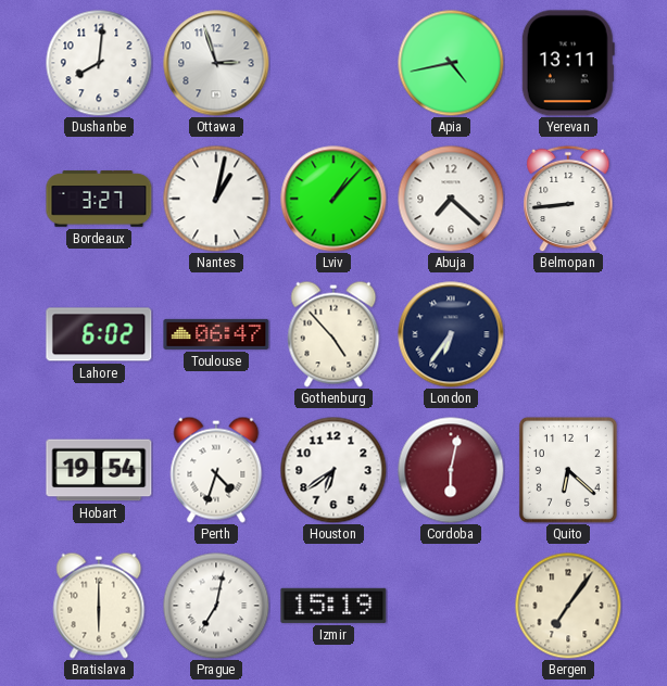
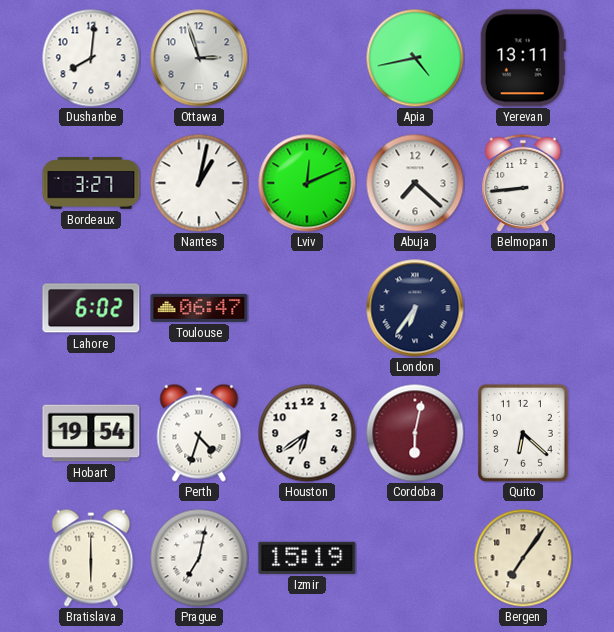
Lviv: 1:07 -> 12:11
Gothenburg: 4:53 -> none
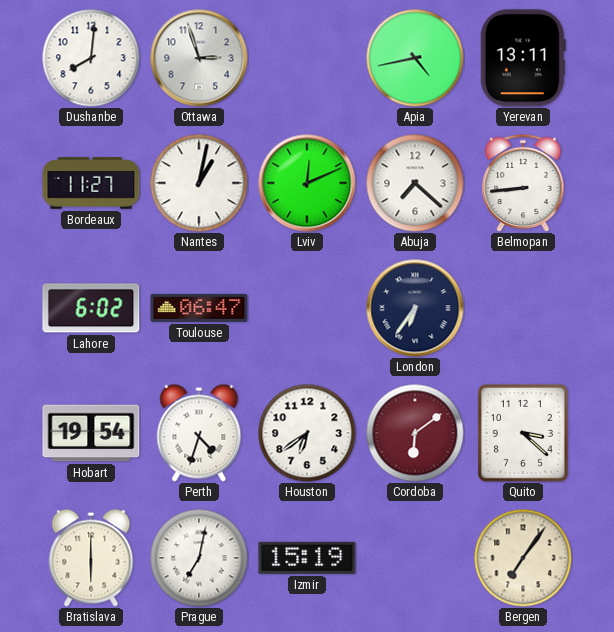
Bordeaux: 3:27 -> 11:27
Cordoba: 6:02 -> 6:09
Quito: 6:22 -> 3:22
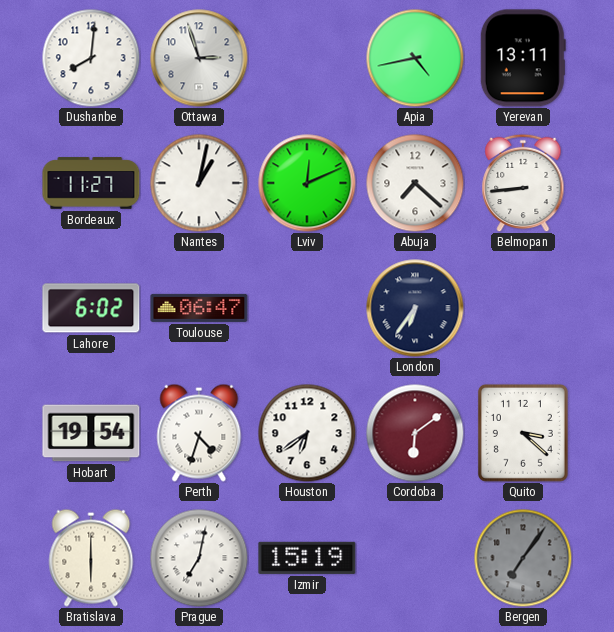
Bergen dial: cream -> grey
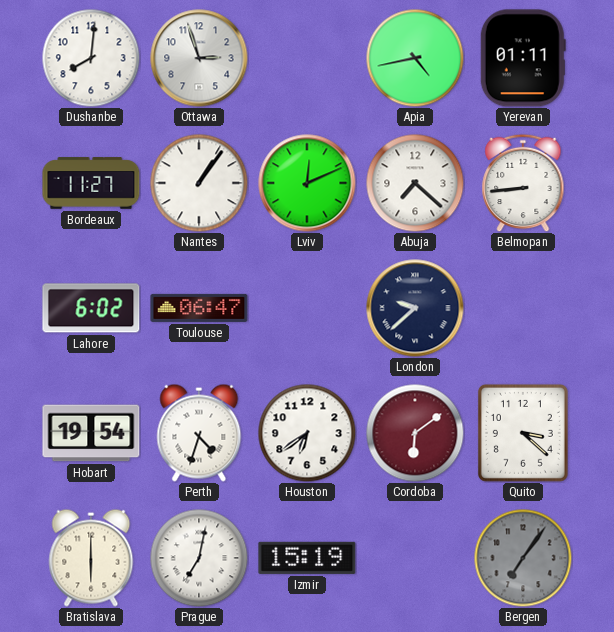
Yerevan: 13:11 -> 01:11
Nantes: 1:02 -> 1:06
London: 6:36 -> 9:38
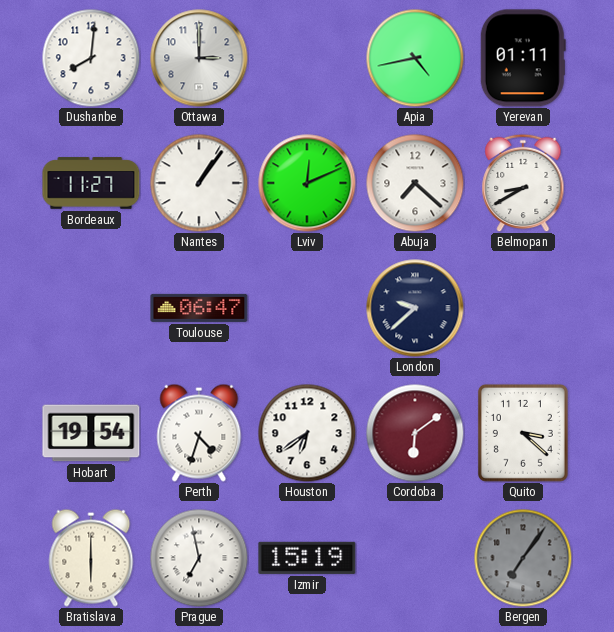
Ottawa: 2:57 -> 3:00
Belmopan: 8:44 -> 8:40
Lahore: 6:02 -> none
Prague: 7:02 -> 6:58
